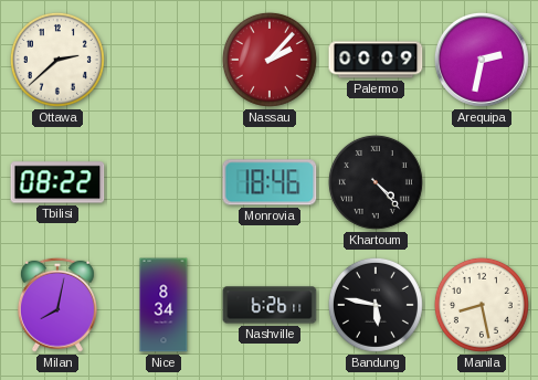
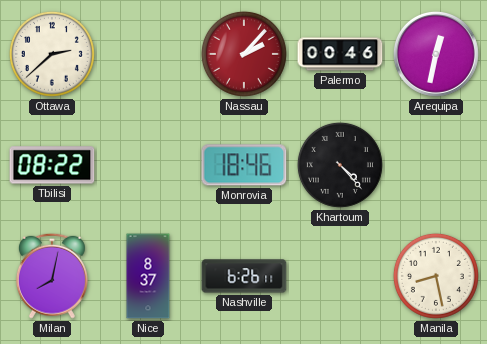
Palermo: 00:09 -> 00:46
Arequipa: 2:32 -> 12:32
Nice: 8:34 -> 8:37
Bandung: 5:47 -> none
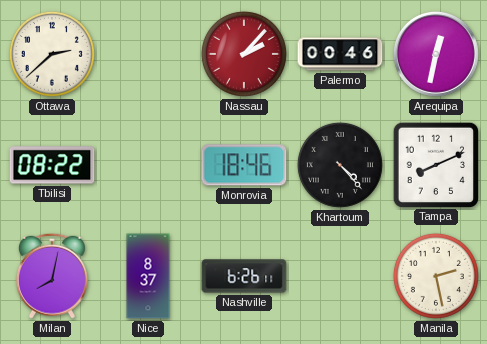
Tampa: none -> 8:11
Manila: 8:28 -> 2:28
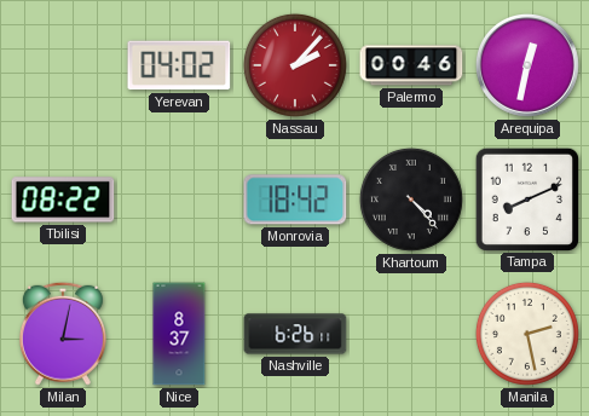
Ottawa: 2:38 -> none
Yerevan: none -> 04:02
Monrovia: 18:46 -> 18:42
Milan: 8:02 -> 3:02
